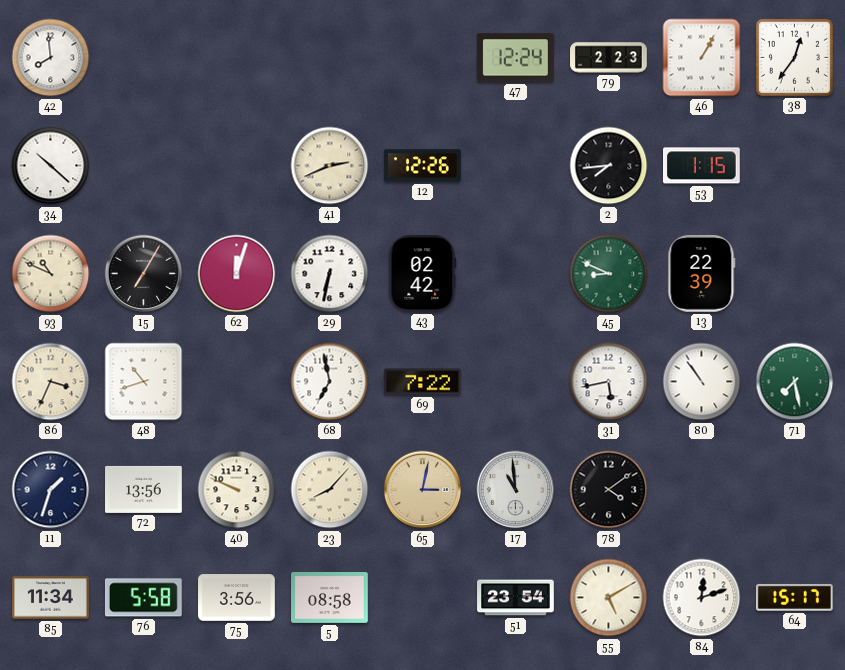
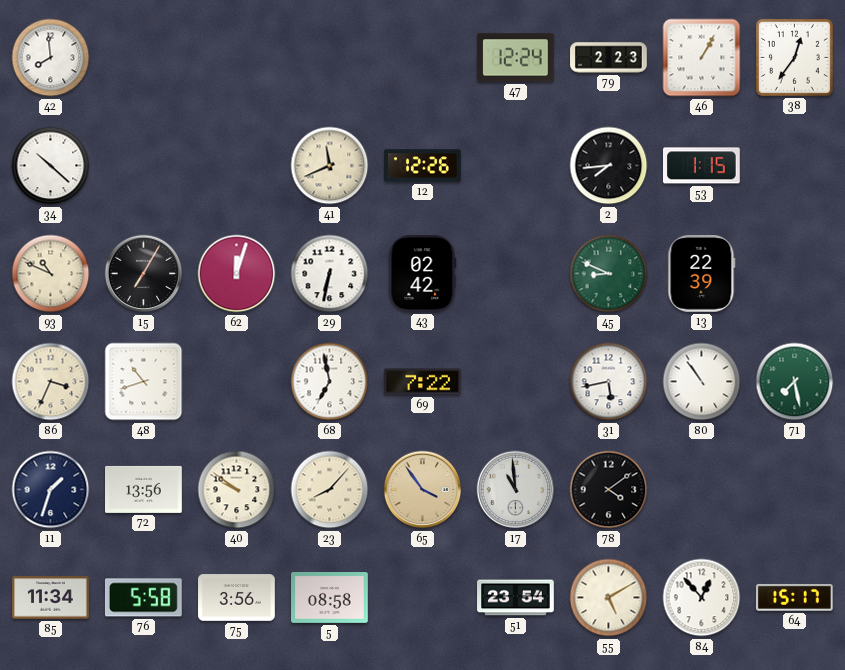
41: 2:41 -> 11:41
40: 9:49 -> 9:51
65: 3:02 -> 3:54
84: 12:12 -> 12:53
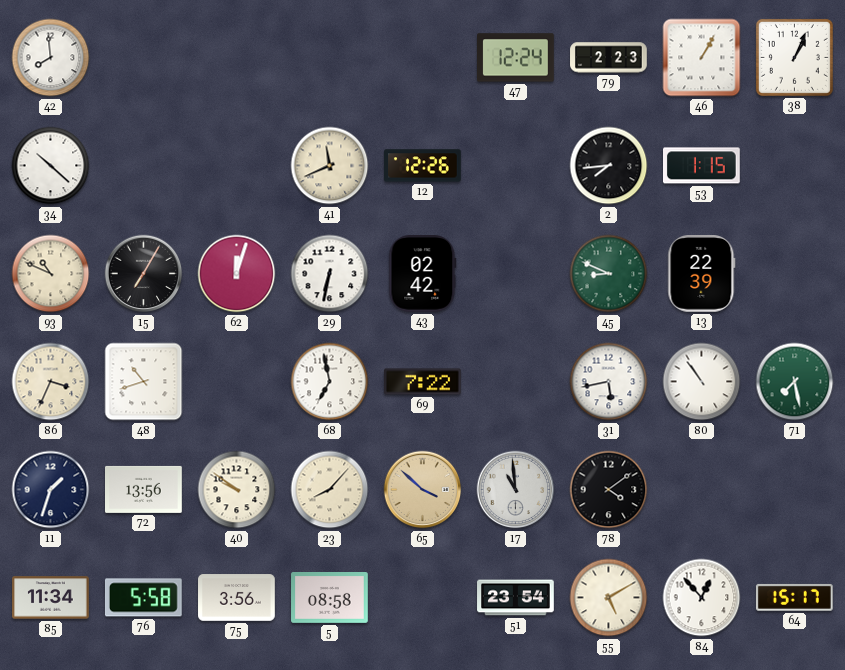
38: 12:36 -> 1:04
65: 3:54 -> 3:52
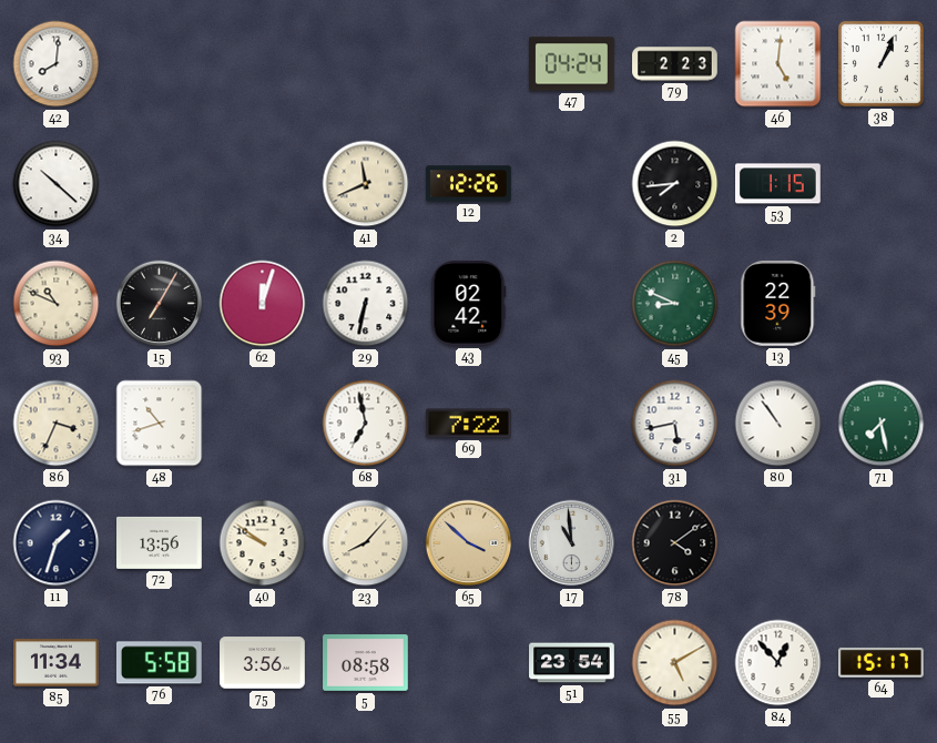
42: 7:59 -> 8:01
47: 12:24 -> 04:24
46: 1:05 -> 5:01
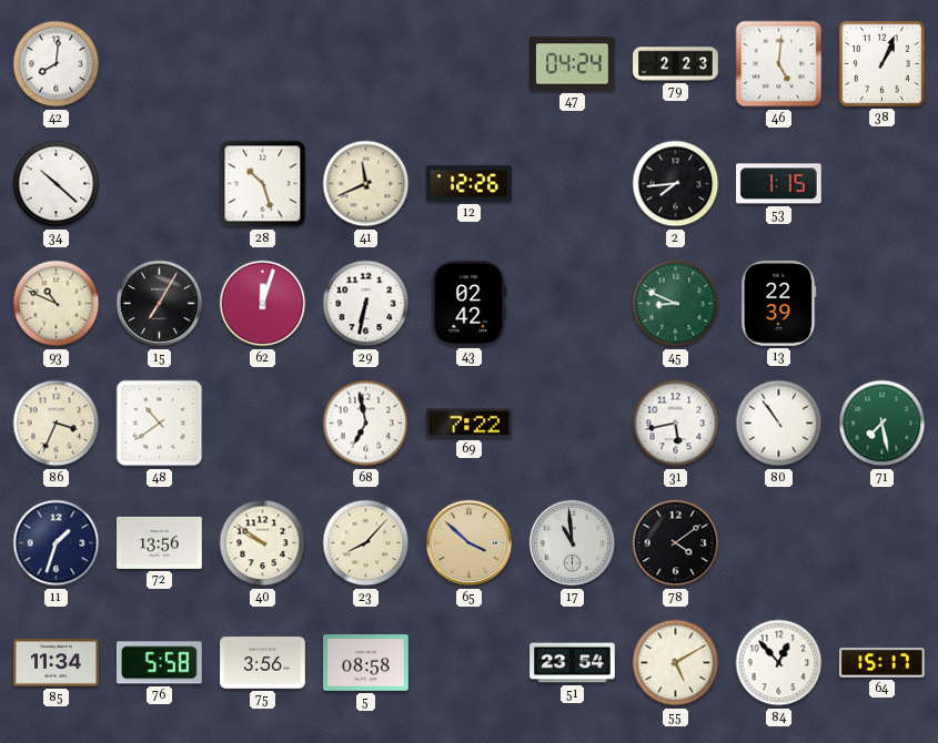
28: none -> 10:27
48: 10:42 -> 10:39
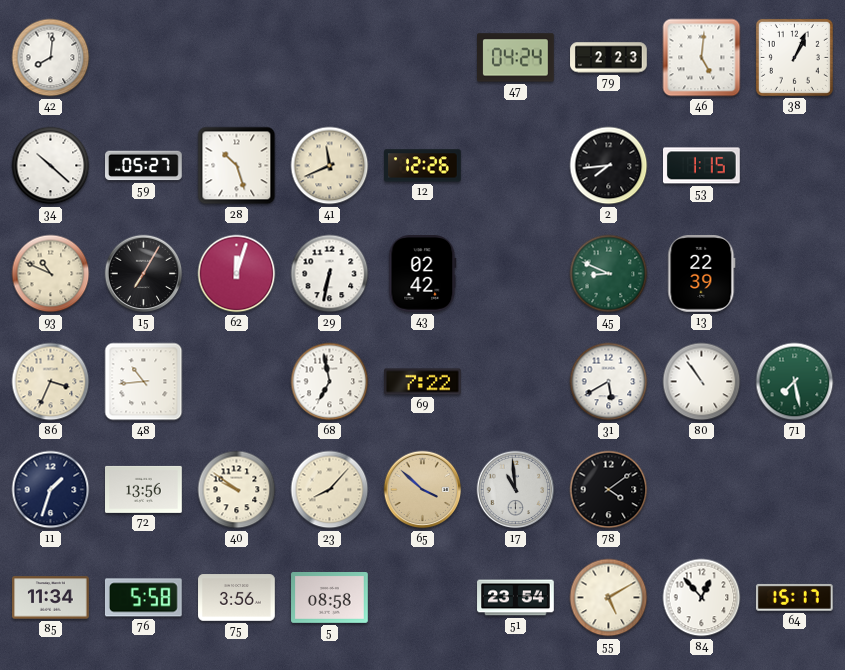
59: none -> 05:27
48: 10:39 -> 10:44
31: 5:43 -> 5:40
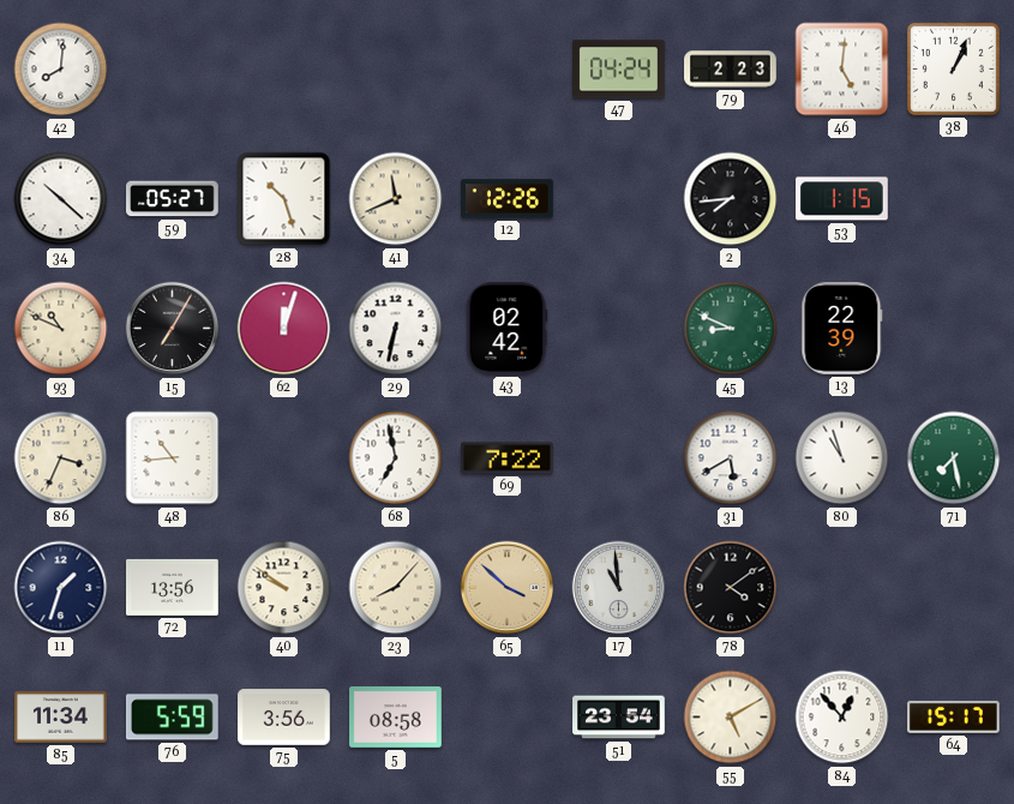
80: 10:54 -> 10:57
76: 5:58 -> 5:59
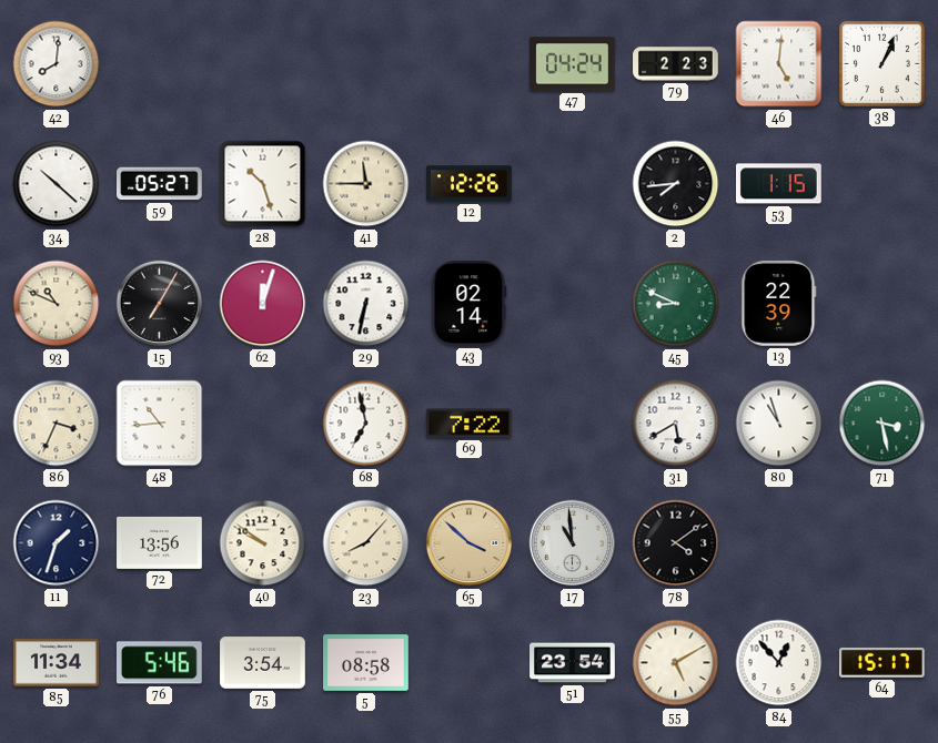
41: 11:41 -> 11:45
43: 02:42 -> 02:14
71: 7:28 -> 3:28
76: 5:59 -> 5:46
75: 3:56 -> 3:54
